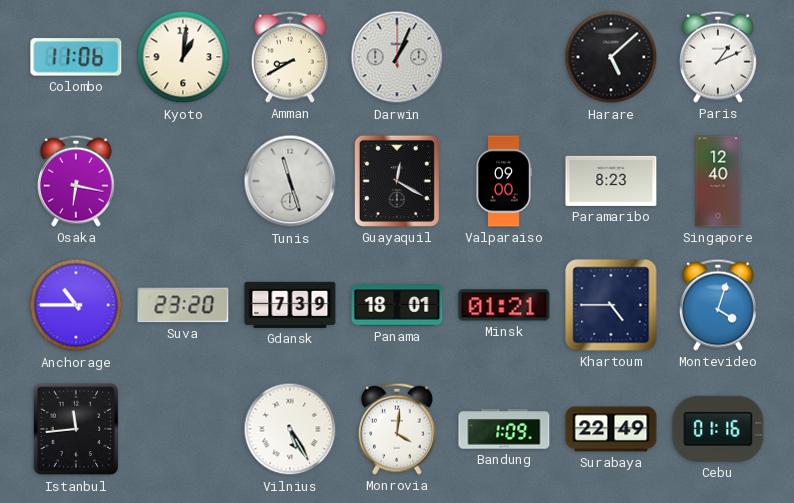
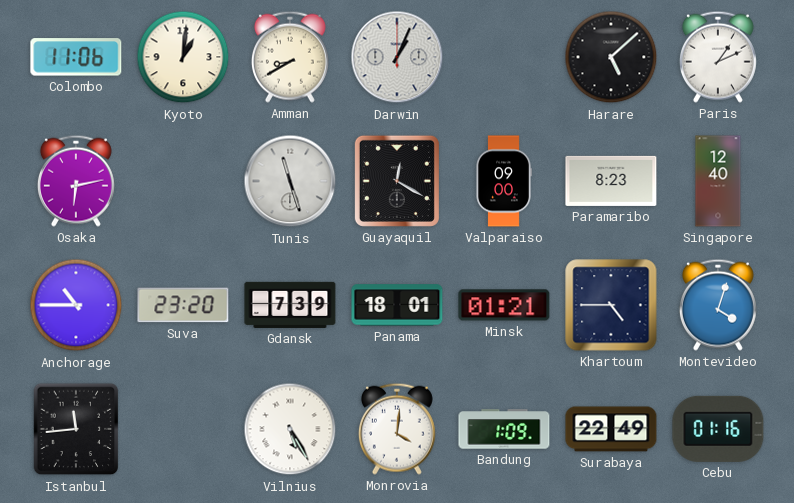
Osaka: 6:17 -> 6:13
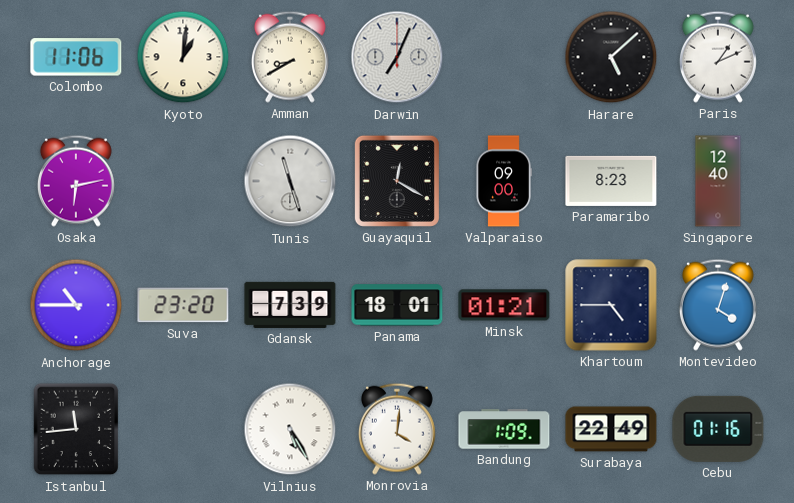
Darwin: 1:04 -> 7:04
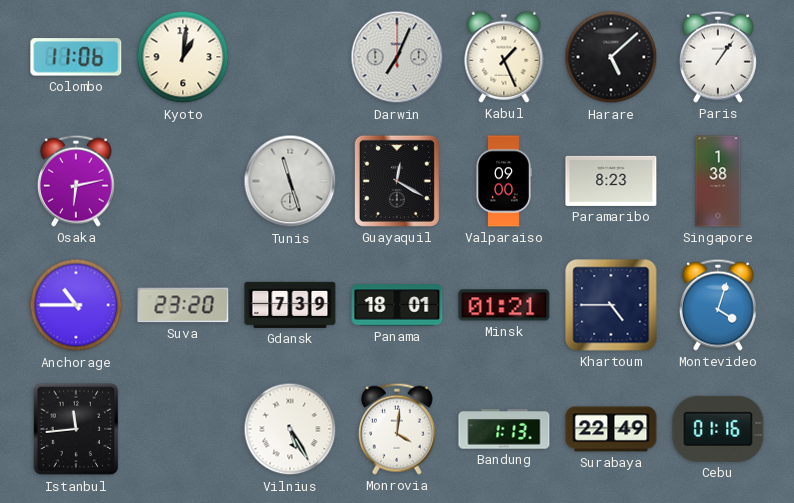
Amman: 8:40 -> none
Kabul: none -> 1:26
Paris: 1:11 -> 1:06
Singapore: 12:40 -> 1:38
Bandung: 1:09 -> 1:13
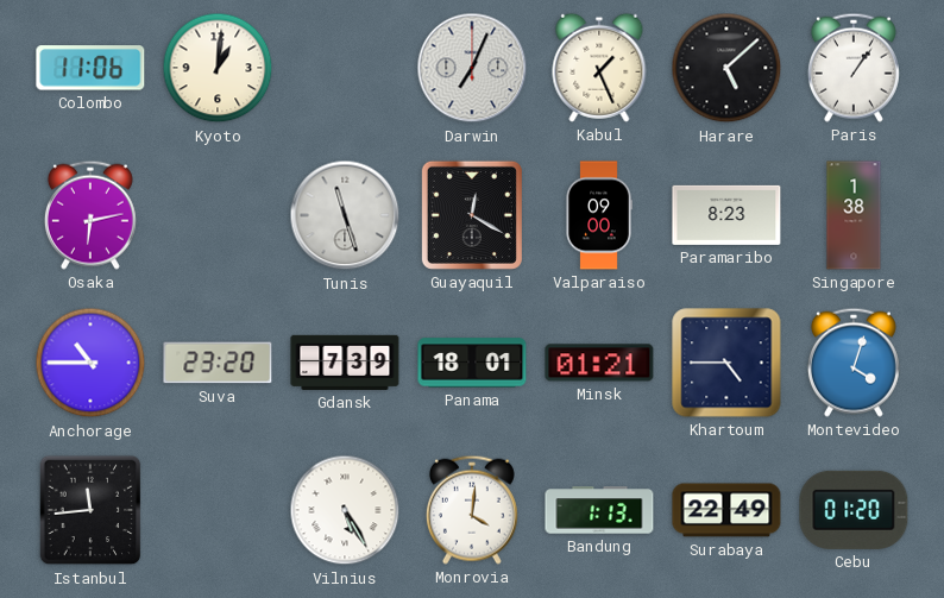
Cebu: 01:16 -> 01:20
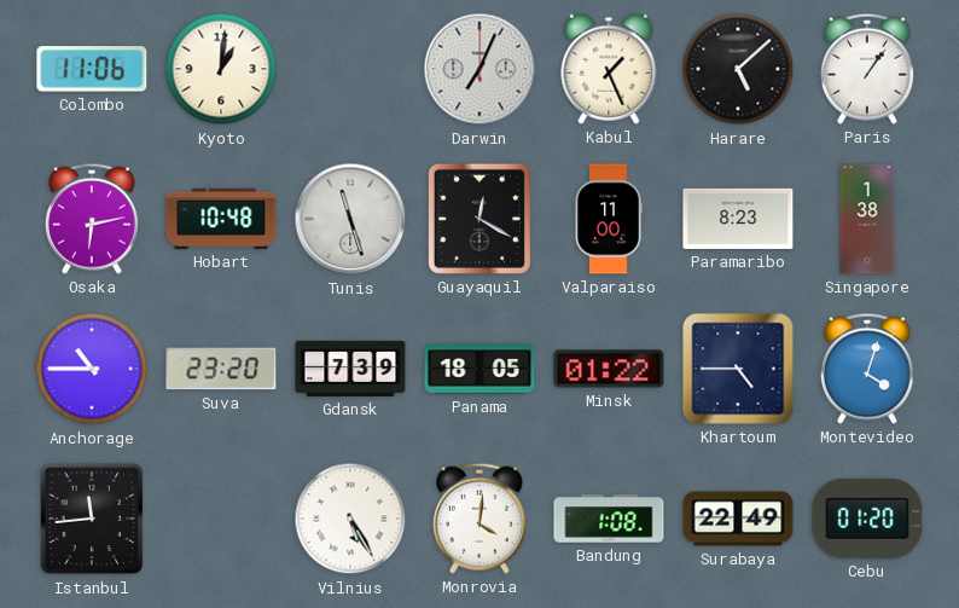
Hobart: none -> 10:48
Valparaiso: 09:00 -> 11:00
Panama: 18:01 -> 18:05
Minsk: 01:21 -> 01:22
Bandung: 1:13 -> 1:08
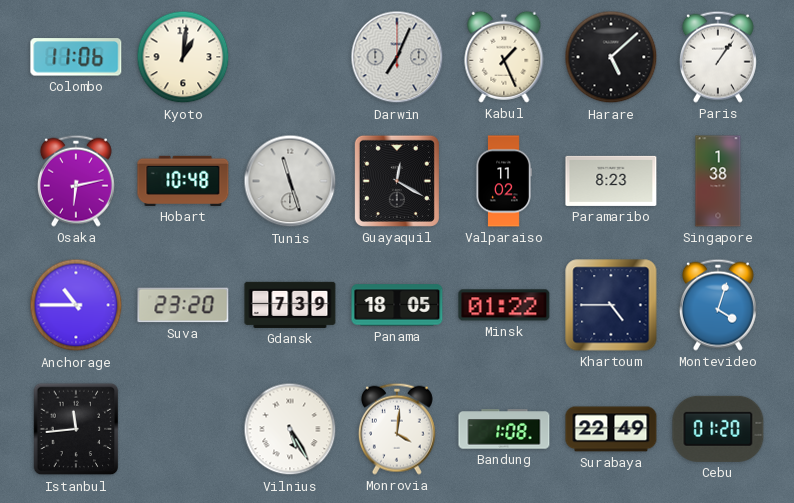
Valparaiso: 11:00 -> 11:02
